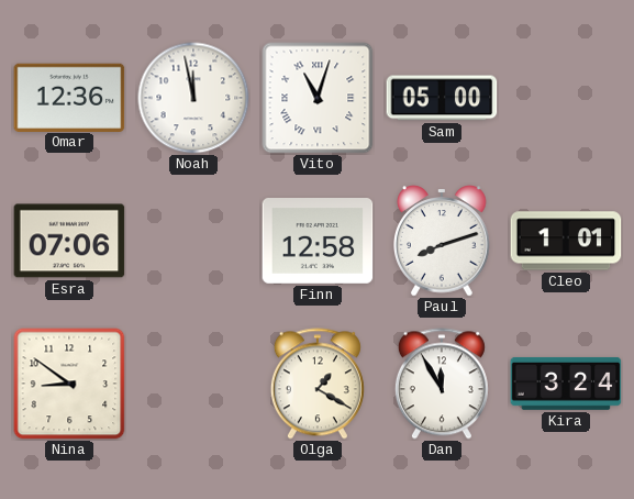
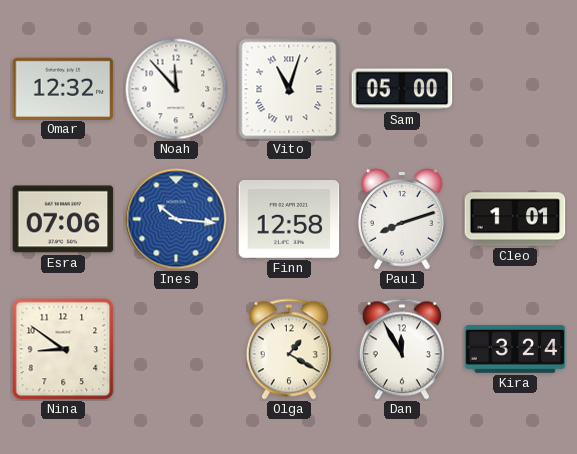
Omar: 12:36 -> 12:32
Noah: 11:58 -> 11:53
Ines: none -> 10:16
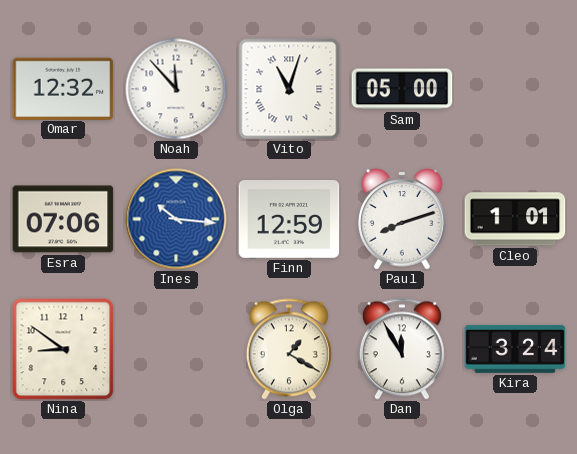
Finn: 12:58 -> 12:59
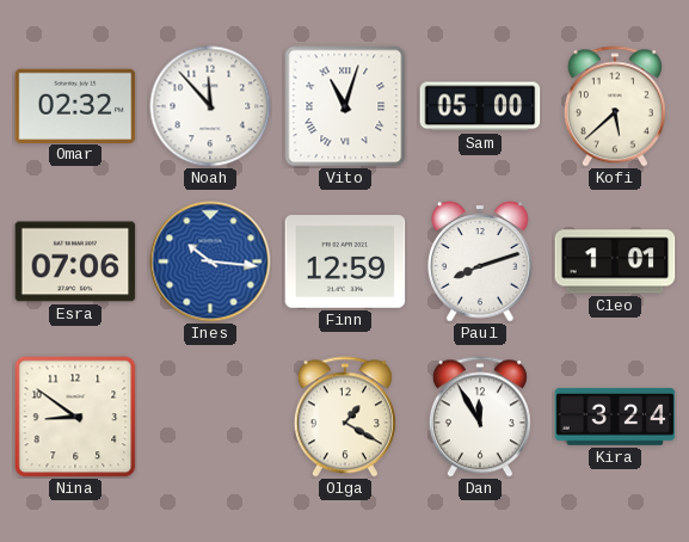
Omar: 12:32 -> 02:32
Kofi: none -> 5:38
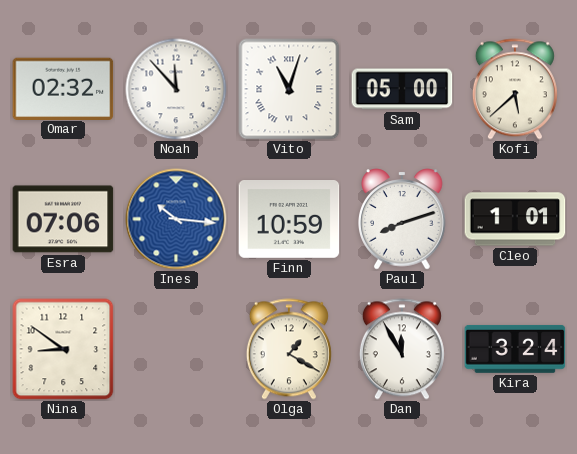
Finn: 12:59 -> 10:59
